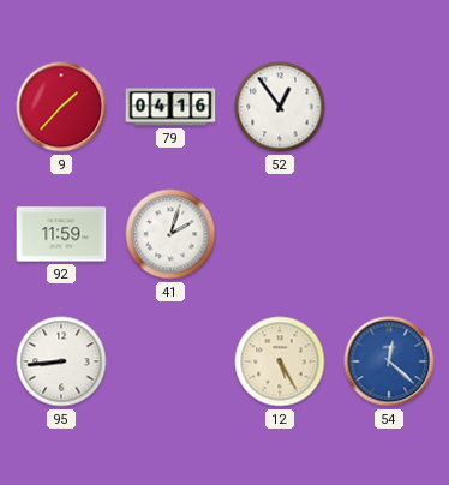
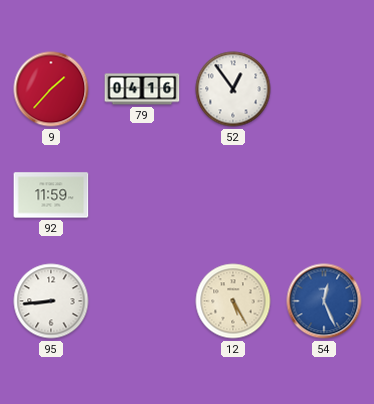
41: 2:03 -> none
54: 12:22 -> 12:26
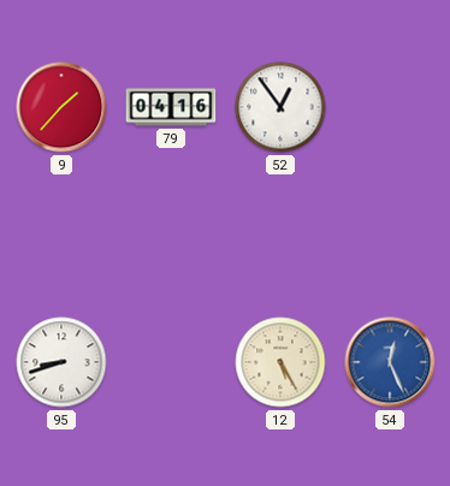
92: 11:59 -> none
95: 8:44 -> 8:42
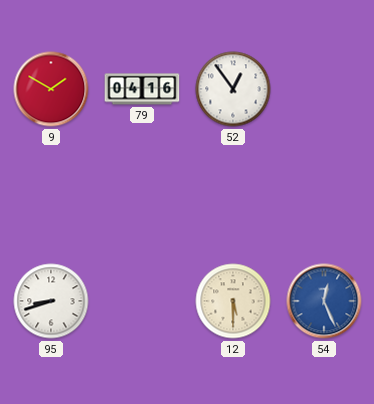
9: 1:37 -> 1:50
12: 5:25 -> 5:30
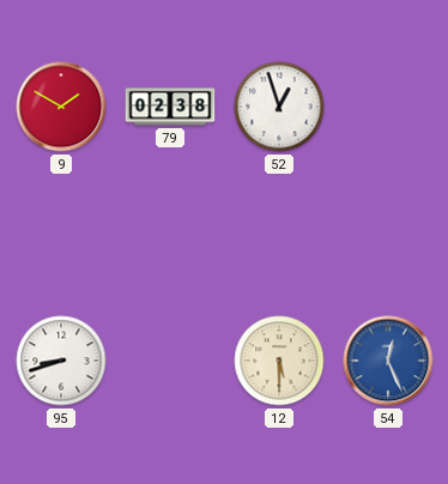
79: 04:16 -> 02:38
52: 12:54 -> 12:57
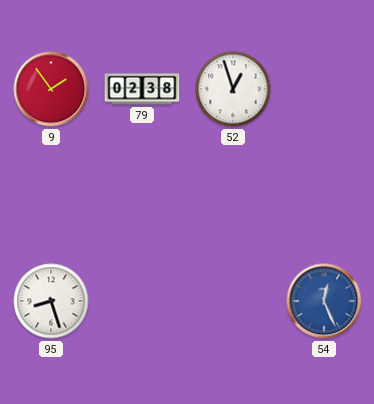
9: 1:50 -> 1:54
95: 8:42 -> 8:27
12: 5:30 -> none
